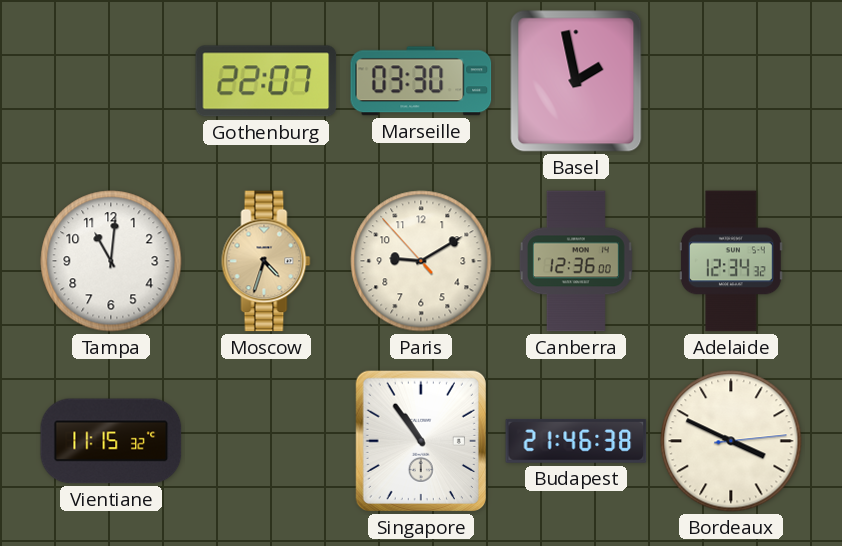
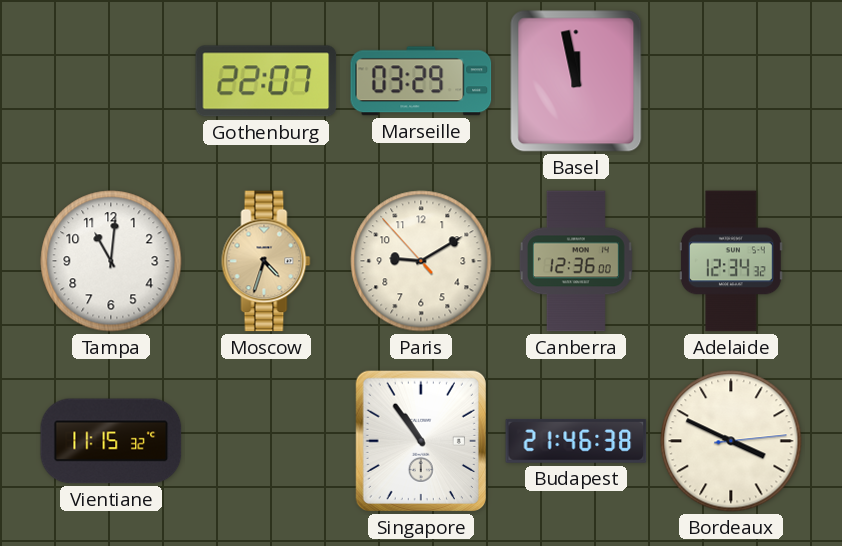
Marseille: 03:30 -> 03:29
Basel: 1:58 -> 11:58
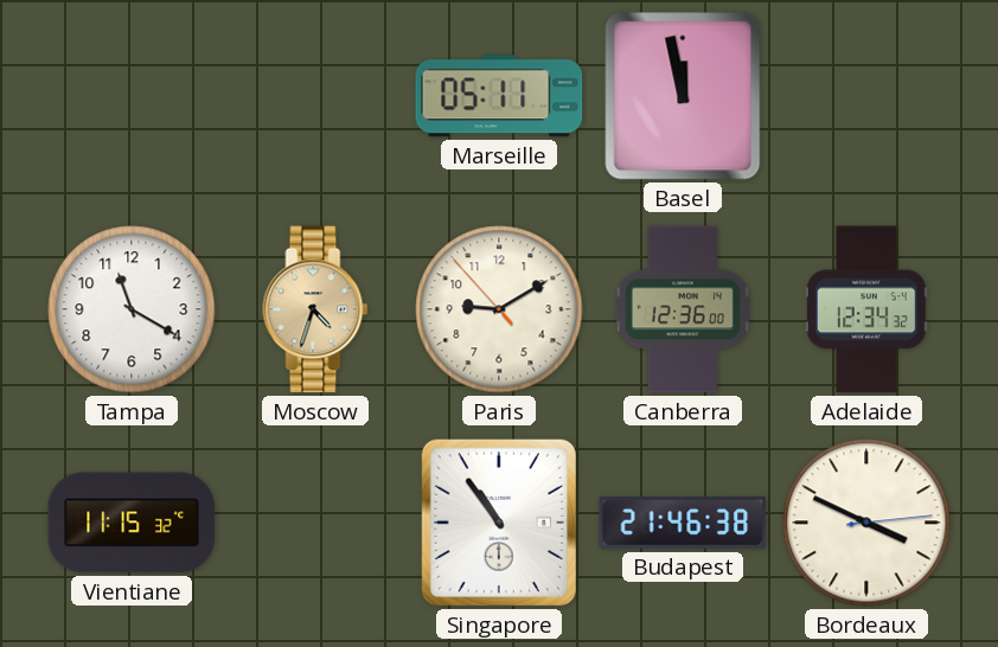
Gothenburg: 22:07 -> none
Marseille: 03:29 -> 05:11
Tampa: 11:01 -> 11:20
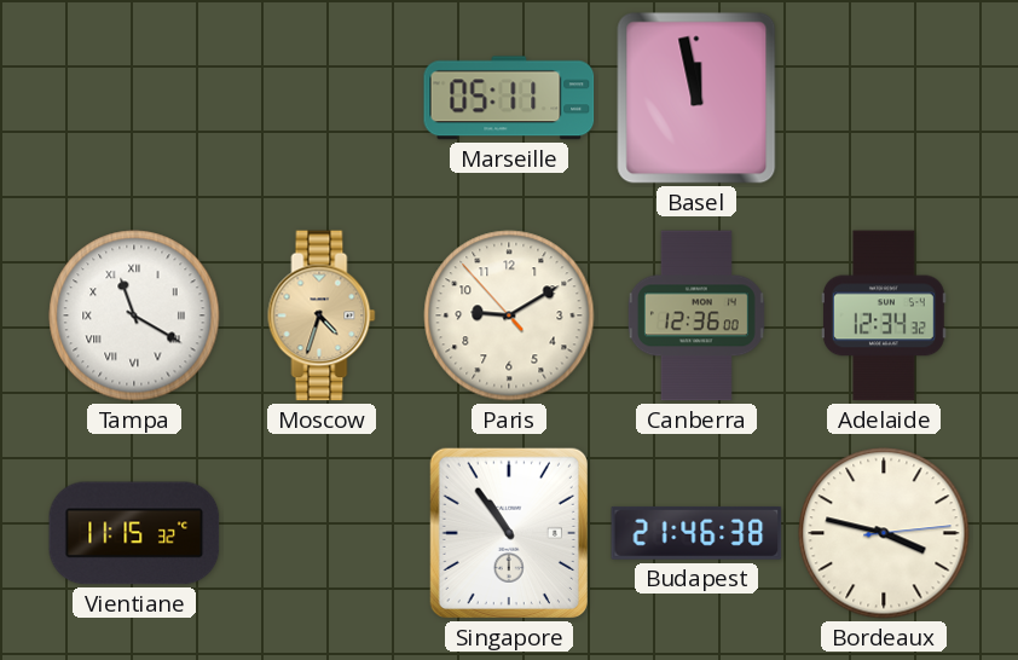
Tampa numerals: Arabic -> Roman
Bordeaux: 3:49 -> 3:47
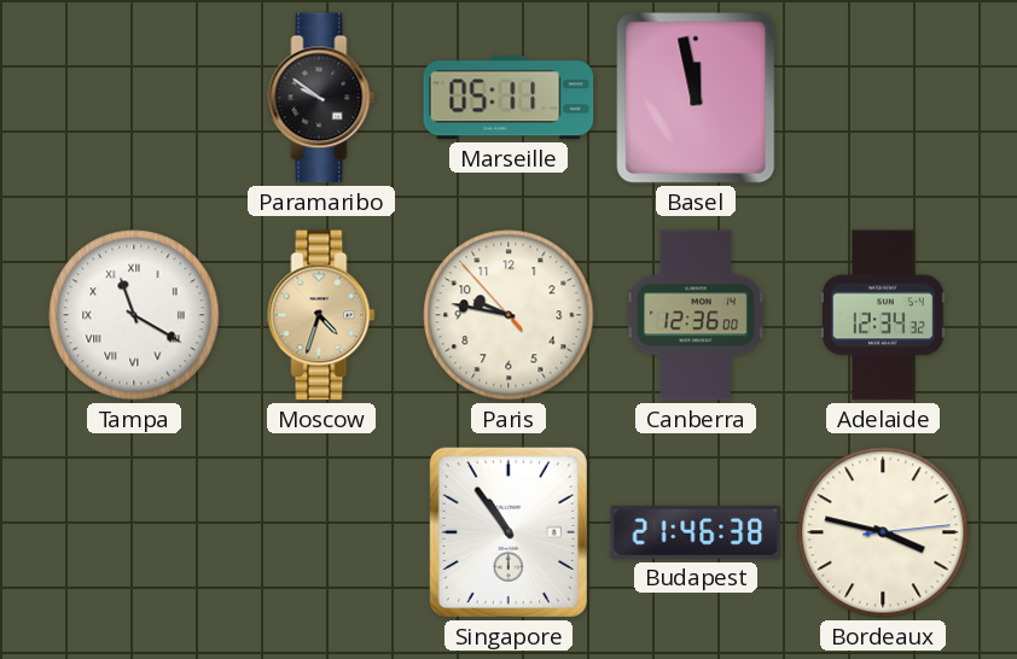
Paramaribo: none -> 9:51
Paris: 9:09 -> 9:46
Vientiane: 11:15 -> none
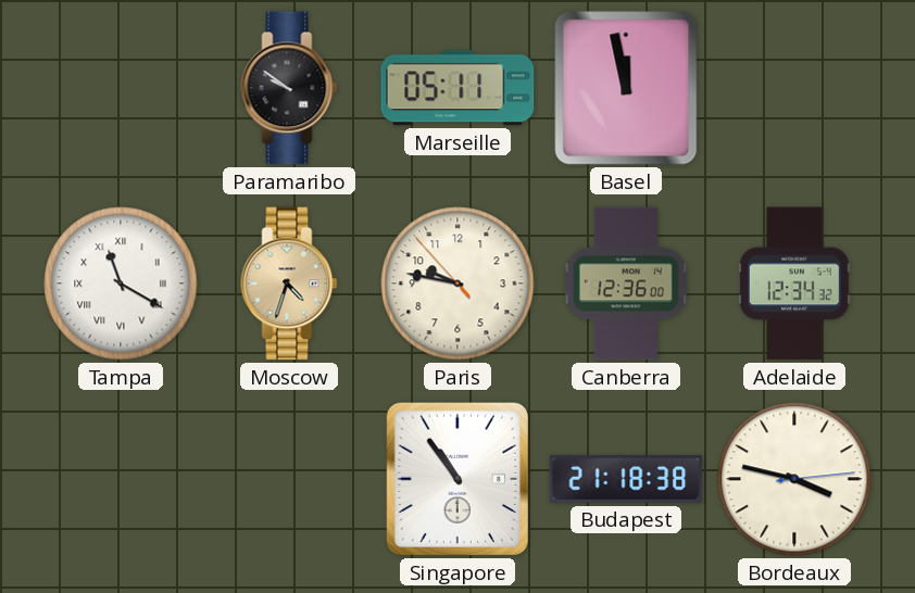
Budapest: 21:46 -> 21:18
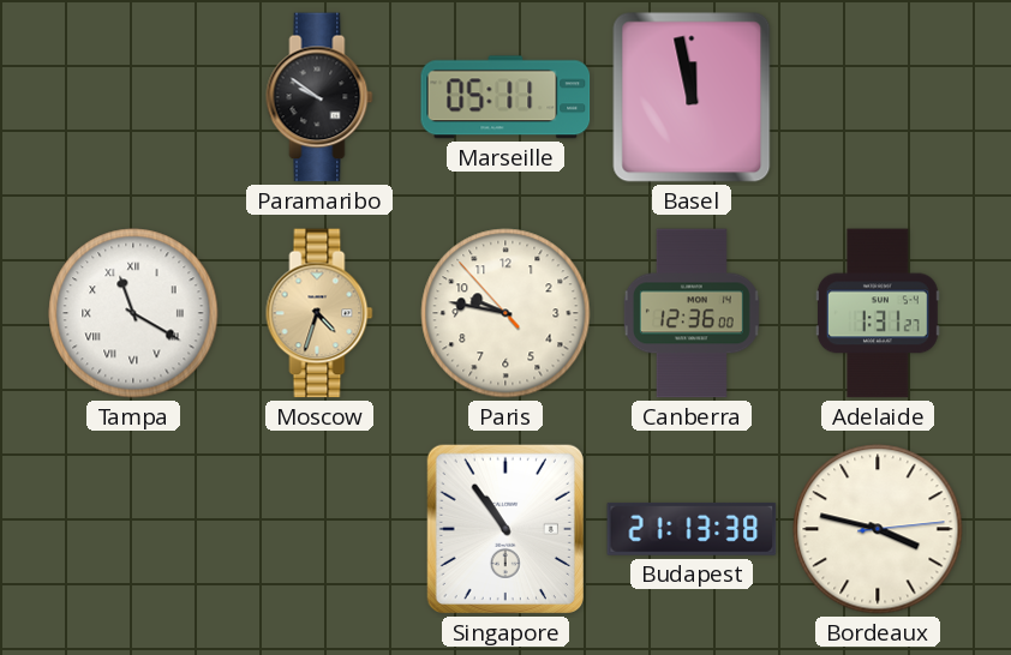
Adelaide: 12:34 -> 1:31
Budapest: 21:18 -> 21:13
